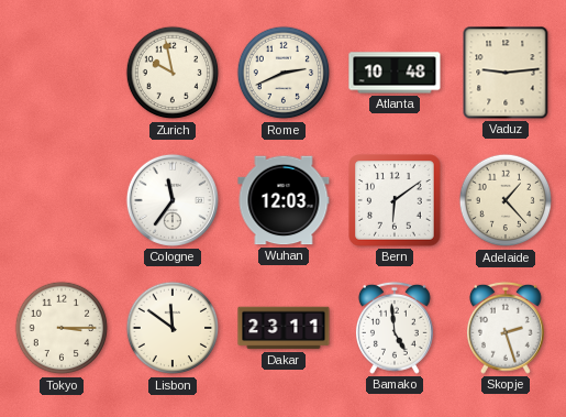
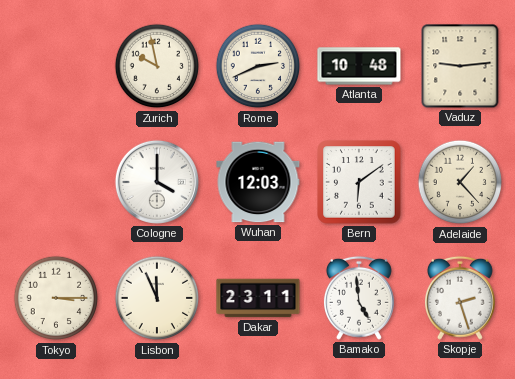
Cologne: 11:36 -> 4:00
Lisbon: 11:51 -> 11:56
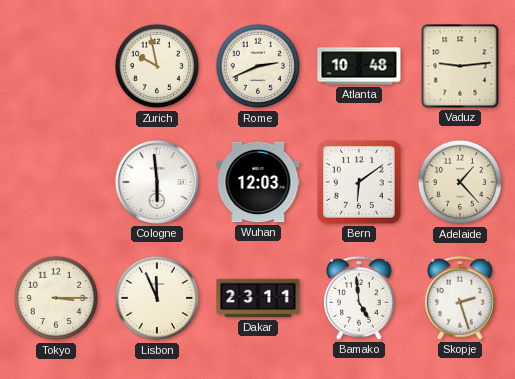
Cologne: 4:00 -> 5:59
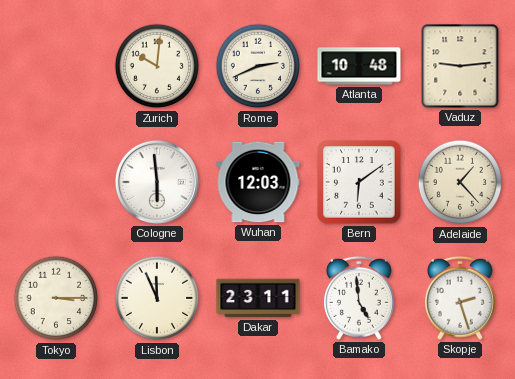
Zurich: 9:58 -> 10:01
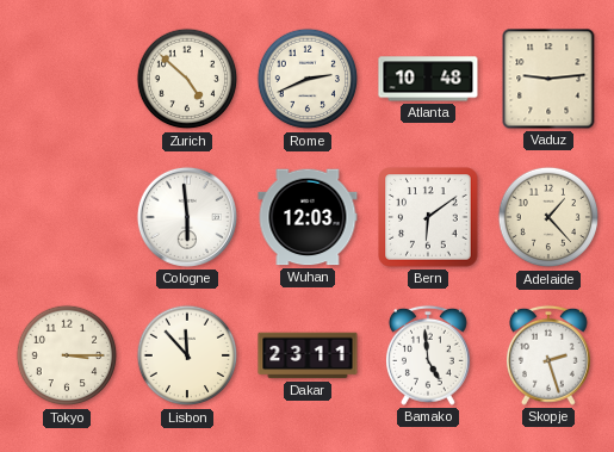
Zurich: 10:01 -> 4:52
Lisbon: 11:56 -> 11:53
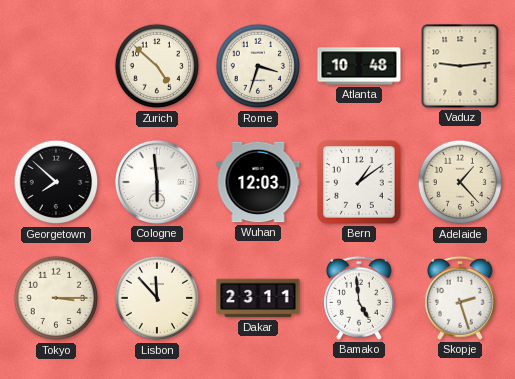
Rome: 2:41 -> 3:33
Georgetown: none -> 7:52
Bern: 6:09 -> 1:09
